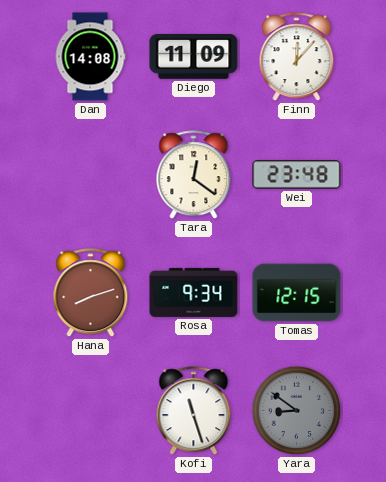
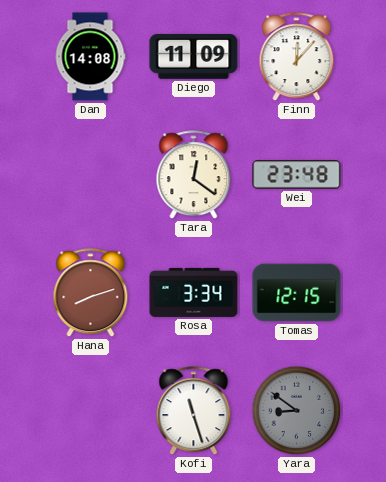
Rosa: 9:34 -> 3:34
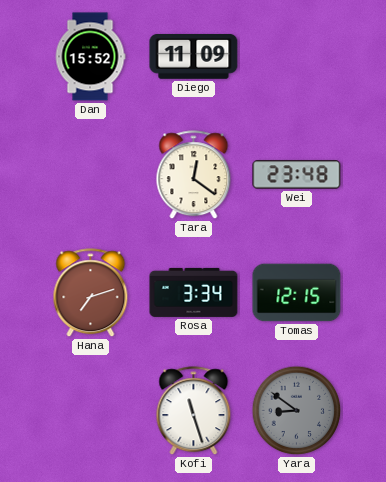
Dan: 14:08 -> 15:52
Finn: 12:07 -> none
Hana: 8:12 -> 7:12
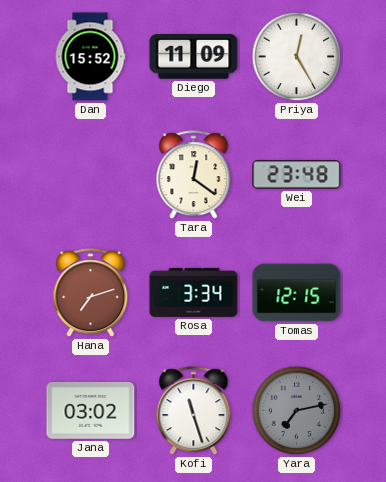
Priya: none -> 12:25
Jana: none -> 03:02
Yara: 8:51 -> 7:13
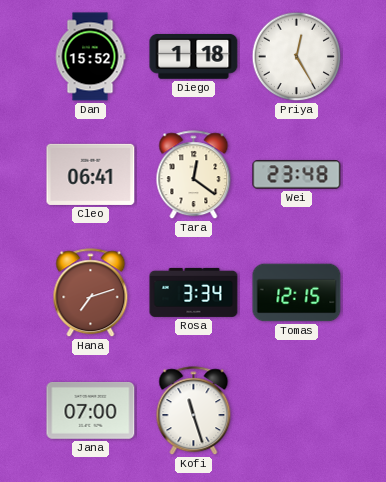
Diego: 11:09 -> 1:18
Cleo: none -> 06:41
Jana: 03:02 -> 07:00
Yara: 7:13 -> none
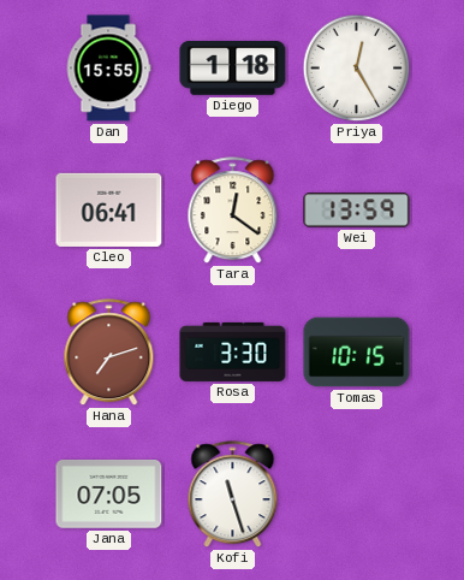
Dan: 15:52 -> 15:55
Wei: 23:48 -> 13:59
Rosa: 3:34 -> 3:30
Tomas: 12:15 -> 10:15
Jana: 07:00 -> 07:05
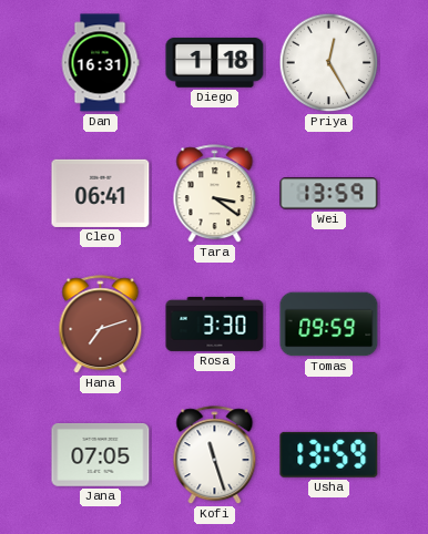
Dan: 15:55 -> 16:31
Tara: 12:21 -> 3:21
Tomas: 10:15 -> 09:59
Usha: none -> 13:59
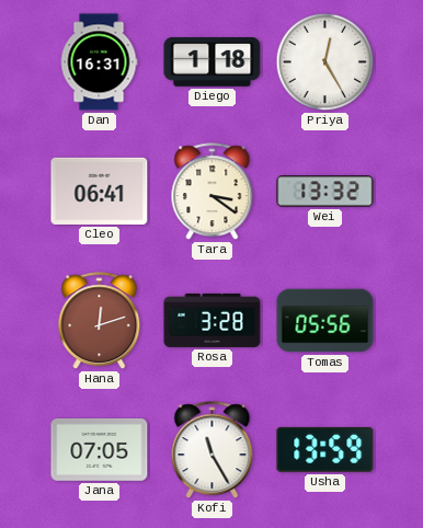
Wei: 13:59 -> 13:32
Hana: 7:12 -> 12:12
Rosa: 3:30 -> 3:28
Tomas: 09:59 -> 05:56
Kofi: 11:27 -> 11:25
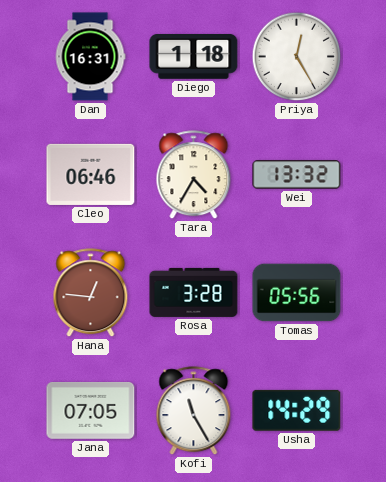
Cleo: 06:41 -> 06:46
Tara: 3:21 -> 4:35
Hana: 12:12 -> 12:46
Usha: 13:59 -> 14:29
